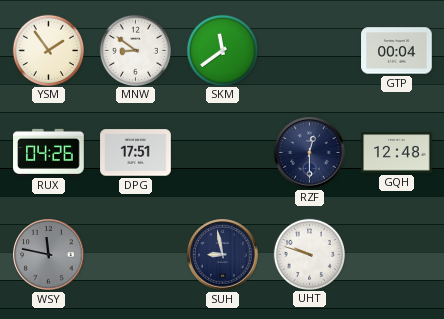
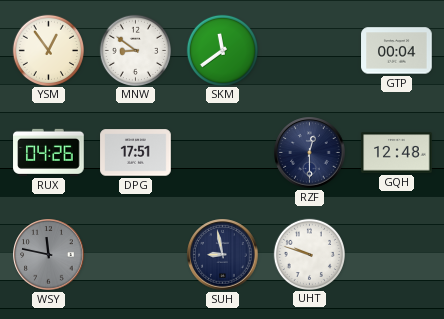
YSM: 1:54 -> 12:54
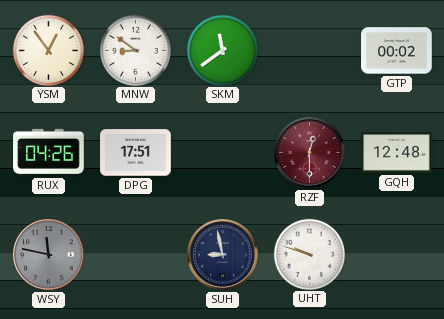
GTP: 00:04 -> 00:02
RZF dial: navy -> burgundy
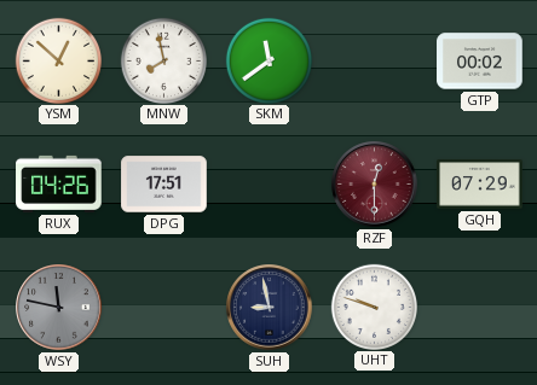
YSM: 12:54 -> 12:52
MNW: 8:51 -> 7:58
GQH: 12:48 -> 07:29
